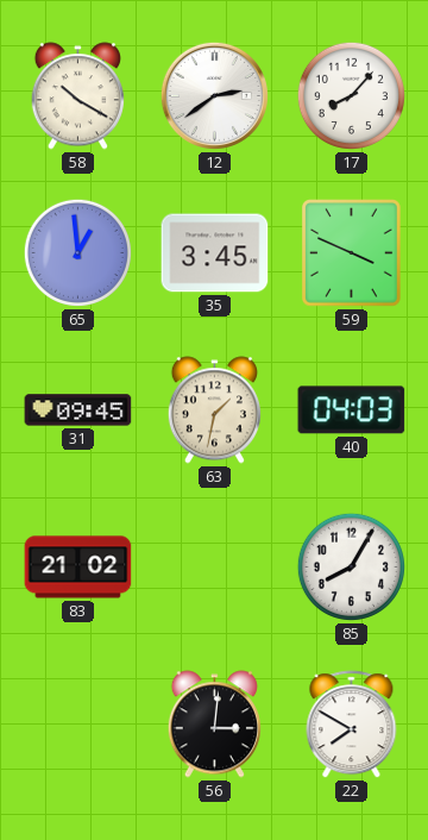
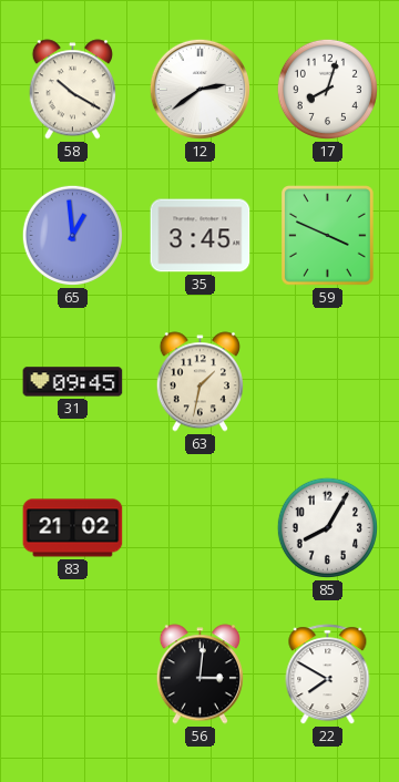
17: 8:07 -> 8:03
40: 04:03 -> none
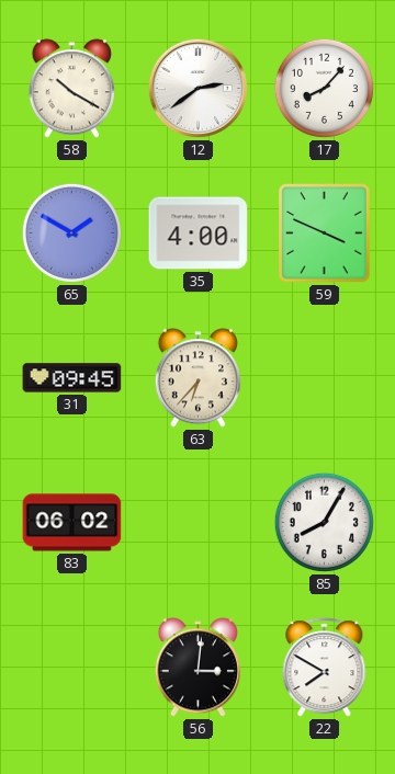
17: 8:03 -> 8:07
65: 12:59 -> 1:50
35: 3:45 -> 4:00
63: 1:32 -> 6:37
83: 21:02 -> 06:02
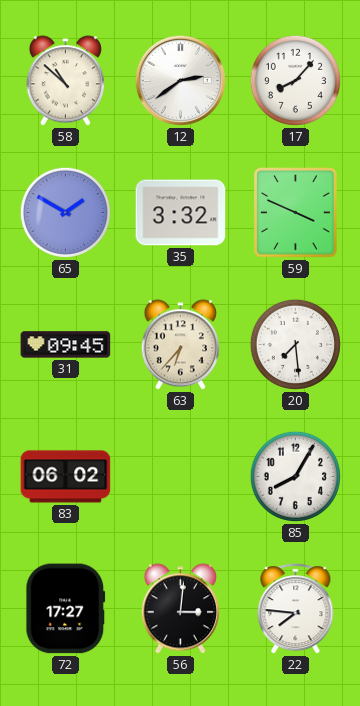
58: 10:20 -> 10:52
35: 4:00 -> 3:32
20: none -> 7:29
72: none -> 17:27
22: 7:50 -> 7:46
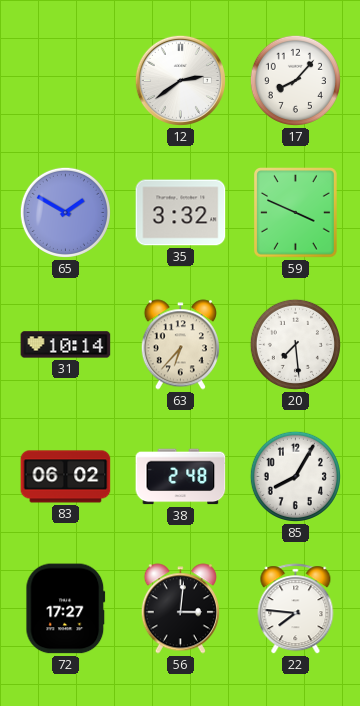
58: 10:52 -> none
31: 09:45 -> 10:14
38: none -> 2:48
